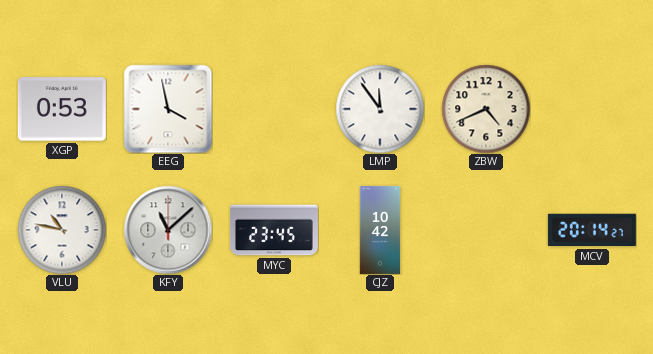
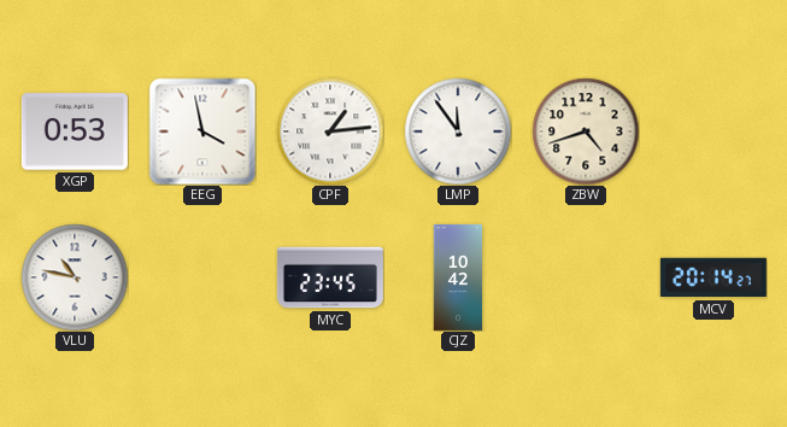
CPF: none -> 1:14
ZBW: 4:41 -> 4:42
KFY: 11:08 -> none
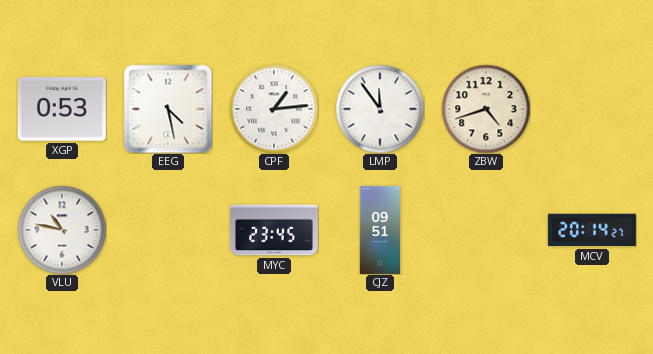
EEG: 3:58 -> 4:28
CJZ: 10:42 -> 09:51
